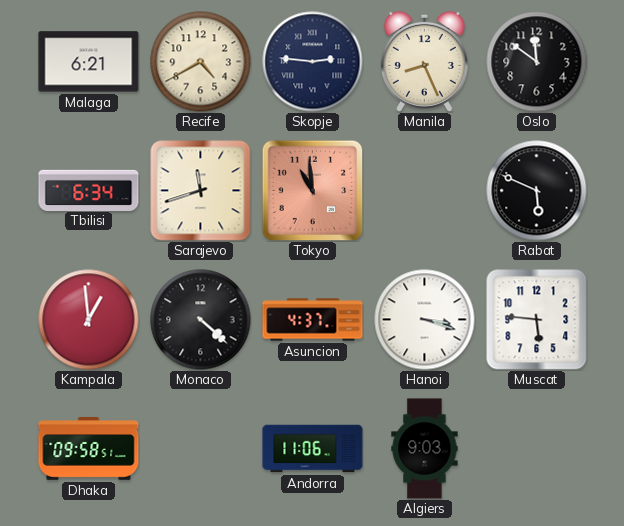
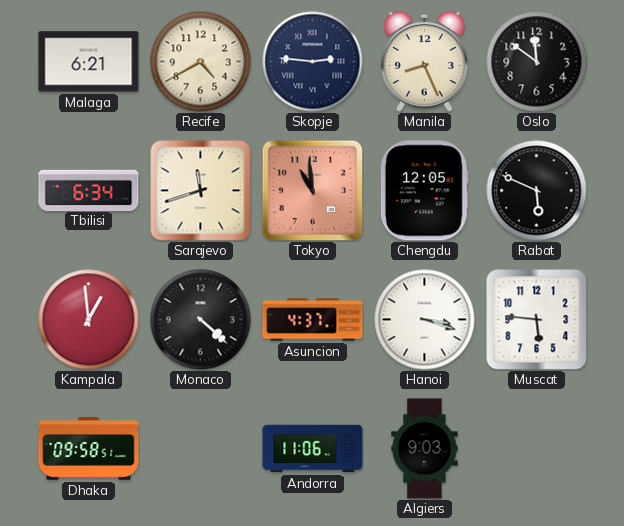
Chengdu: none -> 12:05
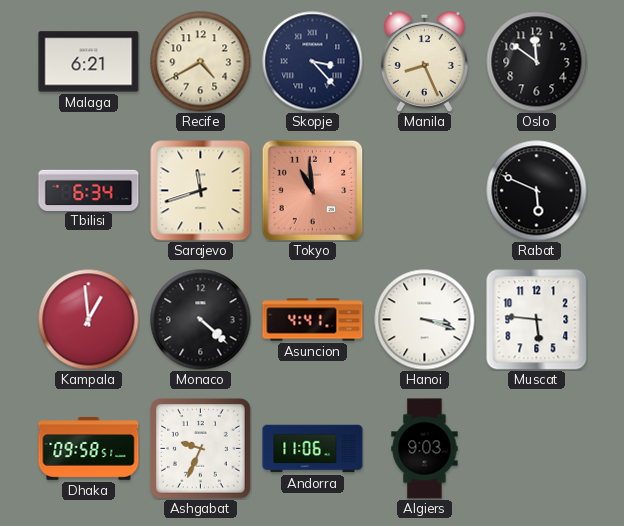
Skopje: 2:46 -> 3:23
Chengdu: 12:05 -> none
Asuncion: 4:37 -> 4:41
Ashgabat: none -> 9:34
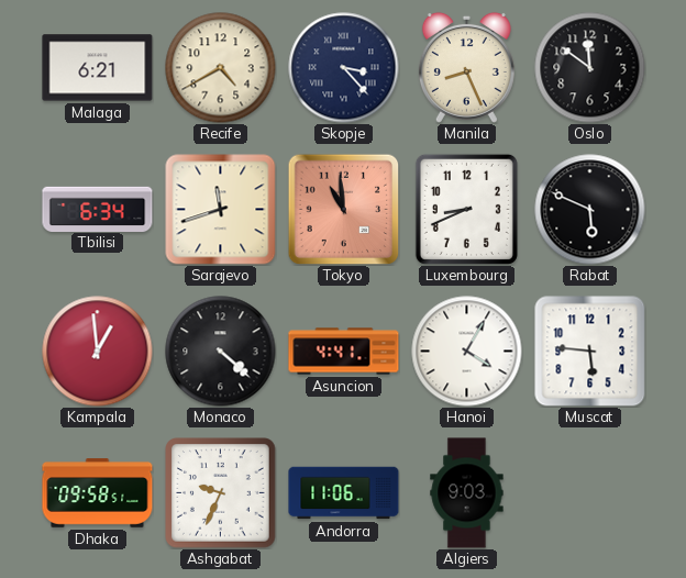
Luxembourg: none -> 8:41
Hanoi: 3:18 -> 4:05
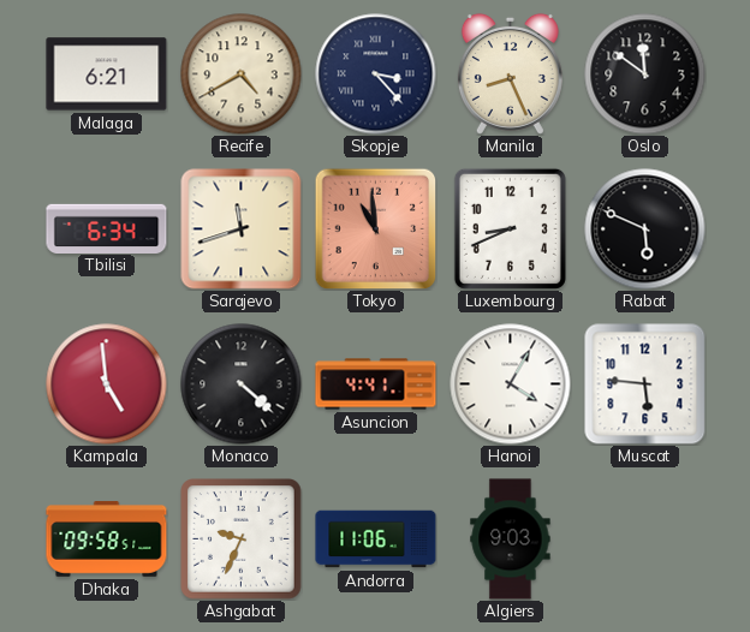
Kampala: 12:59 -> 4:59
